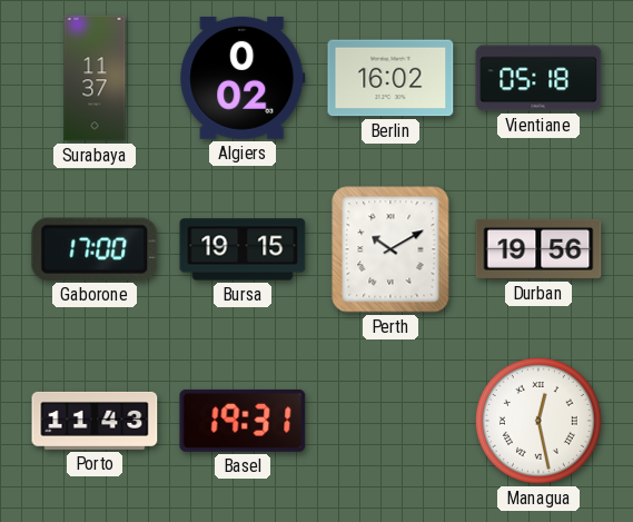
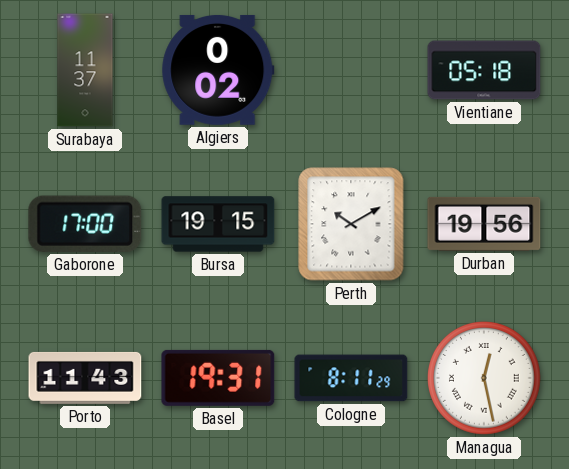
Berlin: 16:02 -> none
Cologne: none -> 8:11
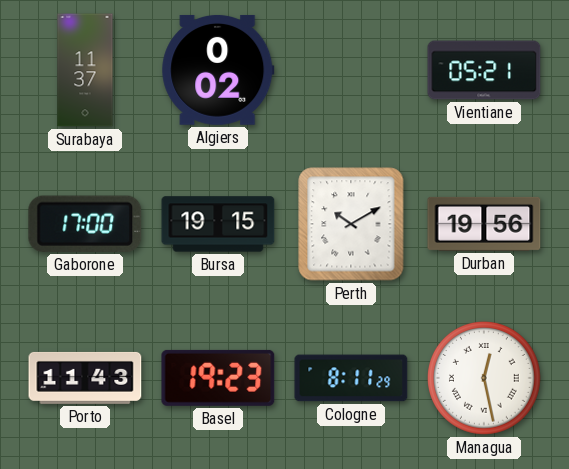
Vientiane: 05:18 -> 05:21
Basel: 19:31 -> 19:23
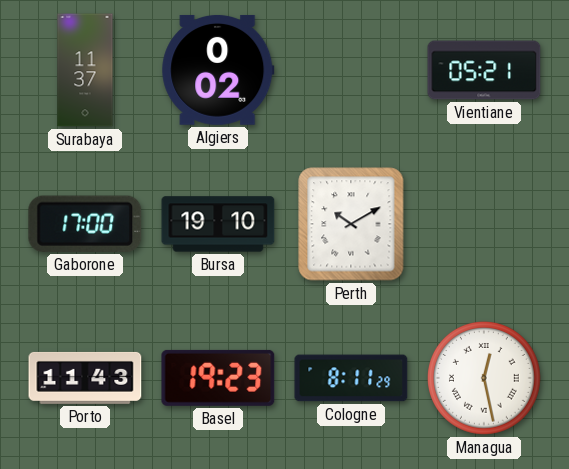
Bursa: 19:15 -> 19:10
Durban: 19:56 -> none
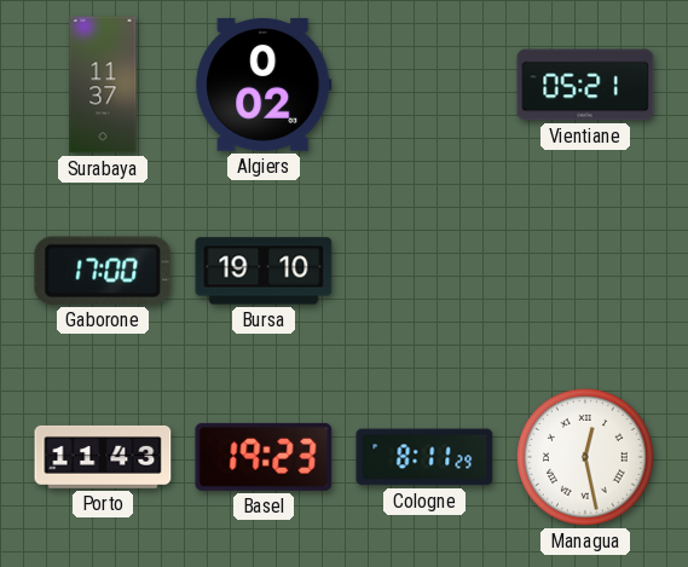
Perth: 10:10 -> none
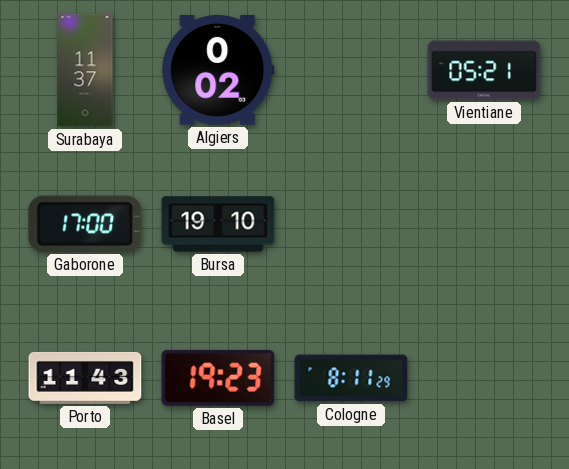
Managua: 12:28 -> none
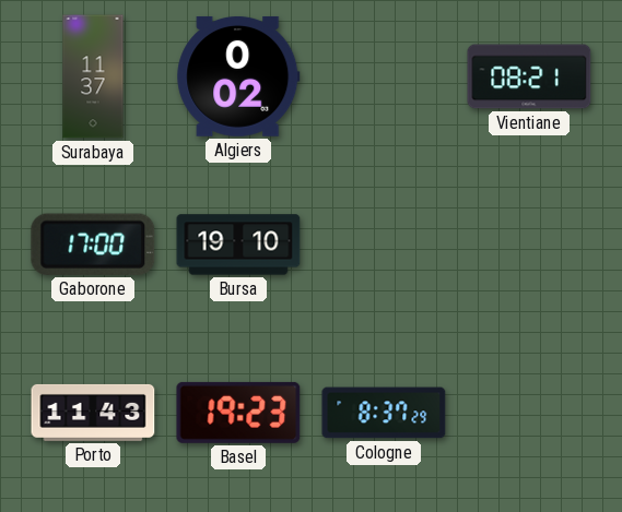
Vientiane: 05:21 -> 08:21
Cologne: 8:11 -> 8:37
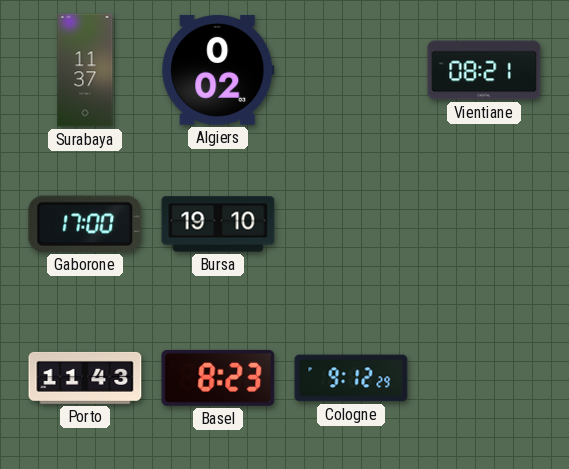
Basel: 19:23 -> 8:23
Cologne: 8:37 -> 9:12
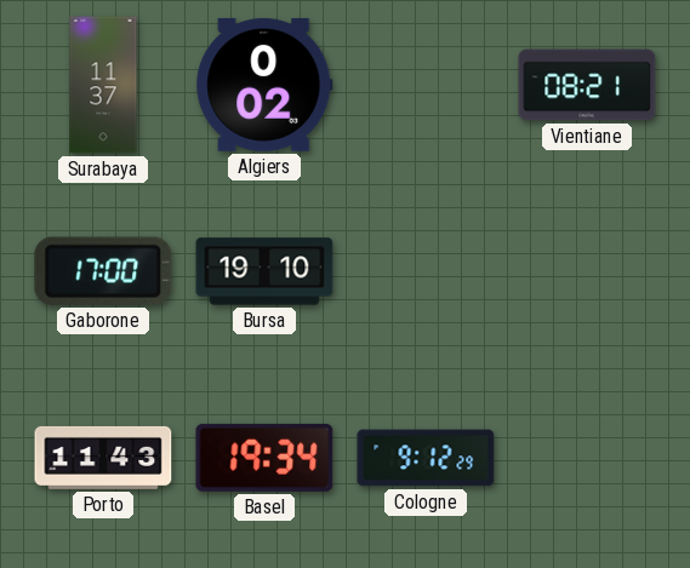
Basel: 8:23 -> 19:34
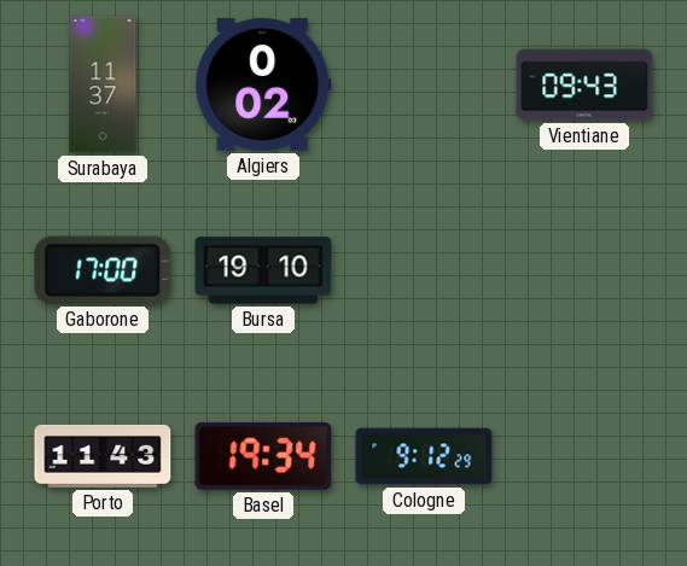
Vientiane: 08:21 -> 09:43
